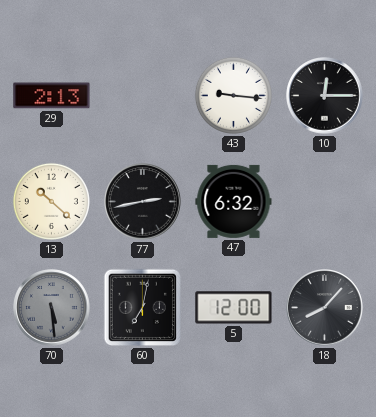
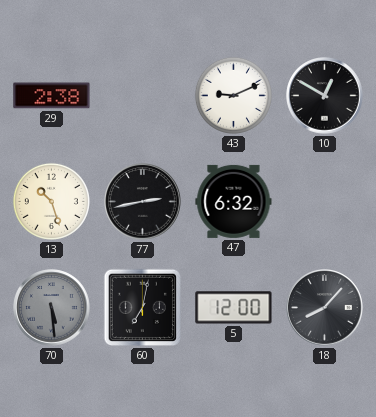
29: 2:13 -> 2:38
43: 9:16 -> 9:11
10: 12:15 -> 12:50
13: 10:22 -> 10:27
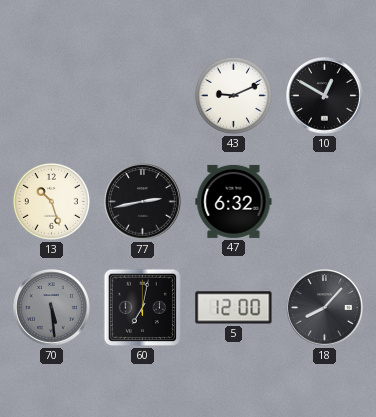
29: 2:38 -> none
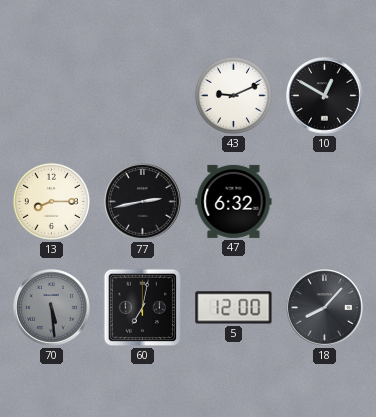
13: 10:27 -> 8:15
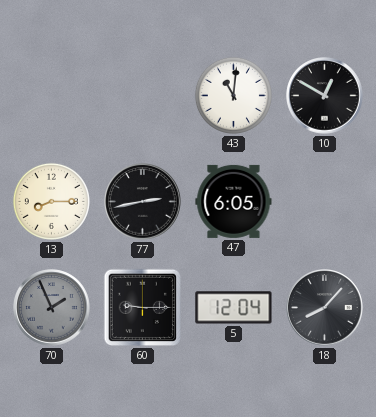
43: 9:11 -> 11:01
47: 6:32 -> 6:05
70: 5:29 -> 1:56
60: 7:02 -> 9:15
5: 12:00 -> 12:04
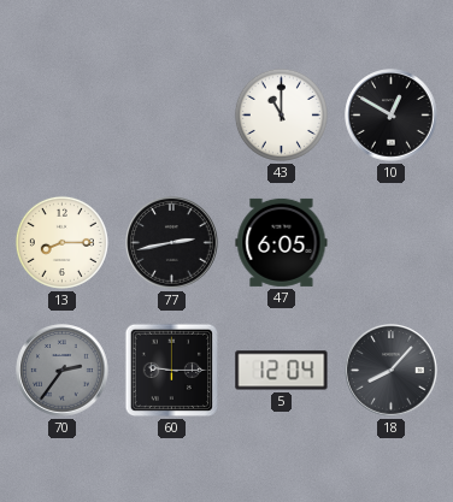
43: 11:01 -> 11:00
70: 1:56 -> 2:36
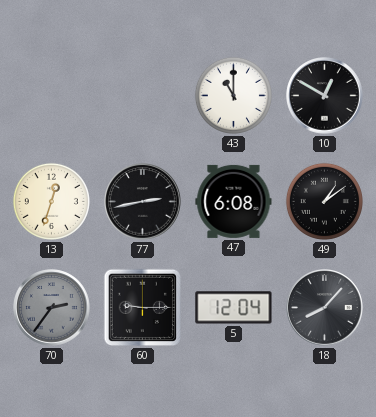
13: 8:15 -> 12:33
47: 6:05 -> 6:08
49: none -> 1:09
